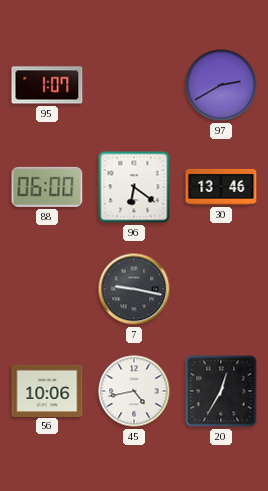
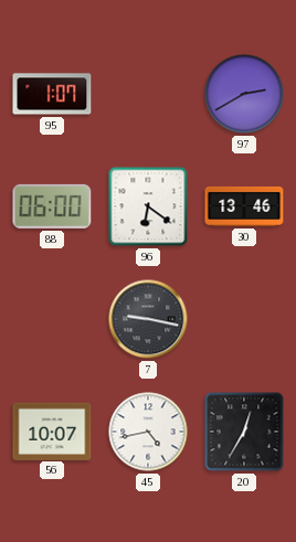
56: 10:06 -> 10:07
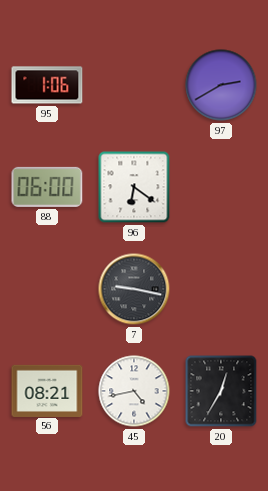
95: 1:07 -> 1:06
30: 13:46 -> none
56: 10:07 -> 08:21
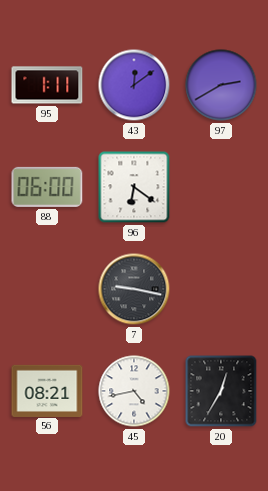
95: 1:06 -> 1:11
43: none -> 12:09
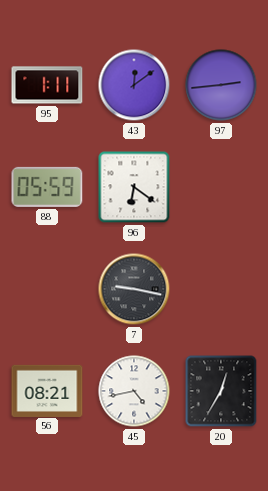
97: 2:40 -> 2:44
88: 06:00 -> 05:59
